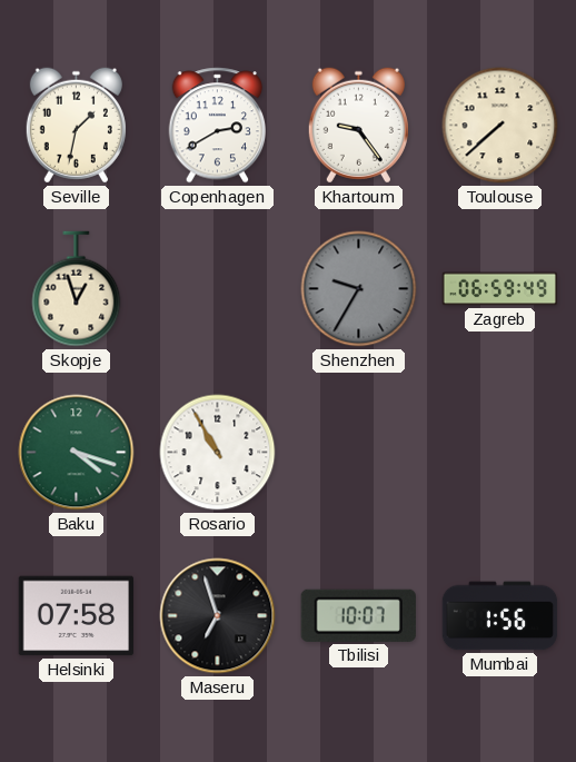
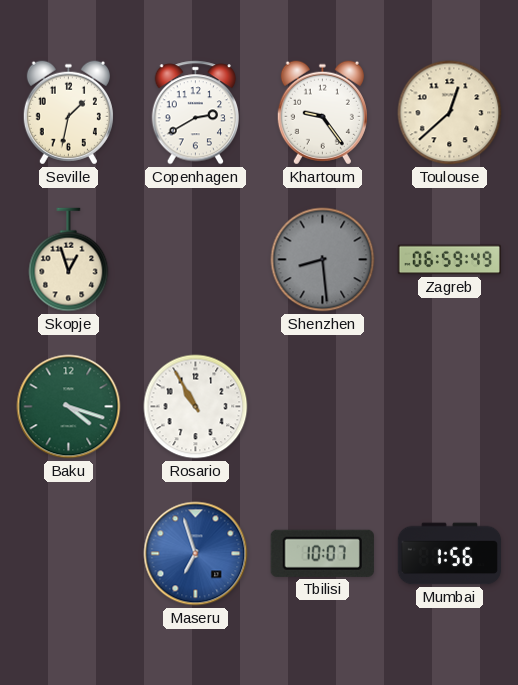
Toulouse: 7:38 -> 12:38
Shenzhen: 9:35 -> 8:29
Helsinki: 07:58 -> none
Maseru dial: black -> blue
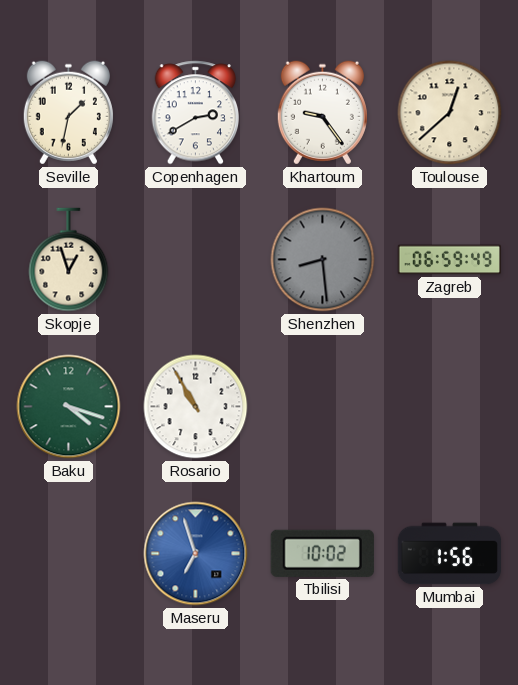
Tbilisi: 10:07 -> 10:02
